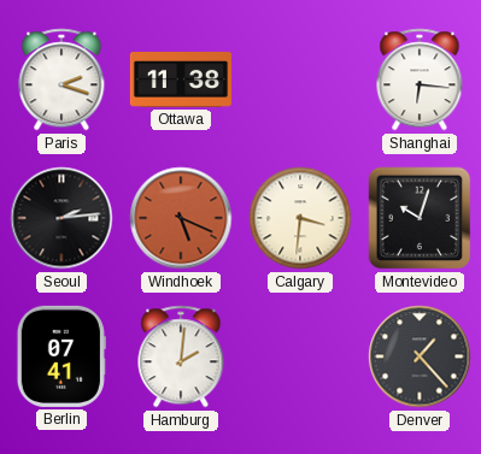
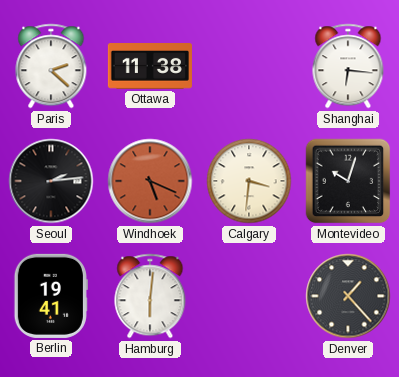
Paris: 2:18 -> 2:22
Berlin: 07:41 -> 19:41
Hamburg: 2:01 -> 6:01
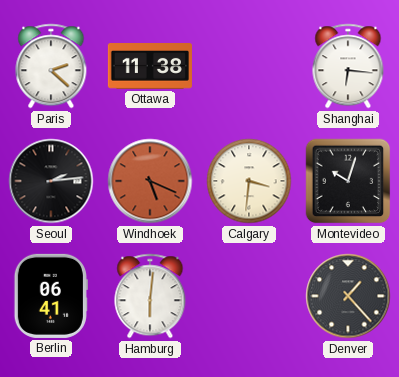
Berlin: 19:41 -> 06:41
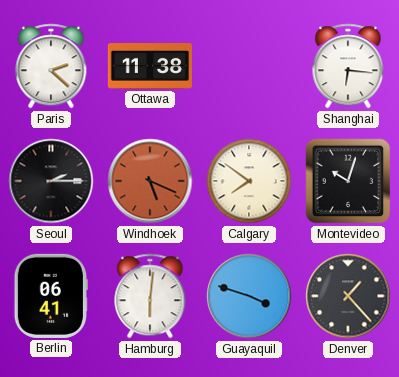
Seoul: 2:14 -> 2:15
Calgary: 3:31 -> 7:51
Guayaquil: none -> 3:48
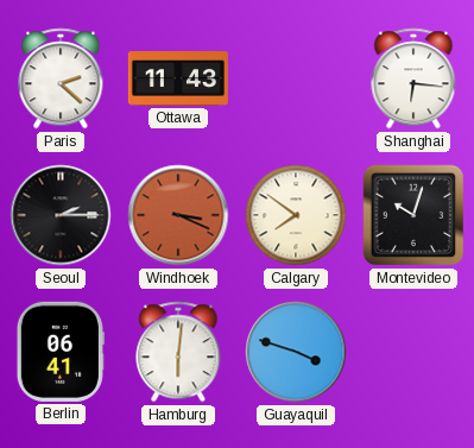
Ottawa: 11:38 -> 11:43
Windhoek: 5:19 -> 3:19
Denver: 1:23 -> none
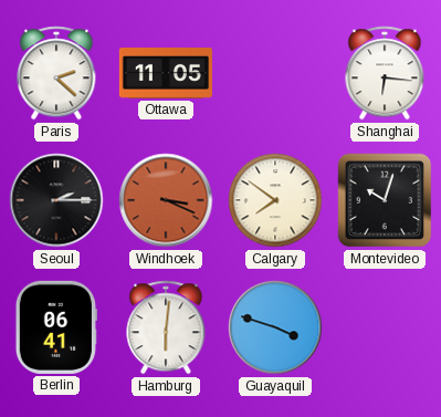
Ottawa: 11:43 -> 11:05
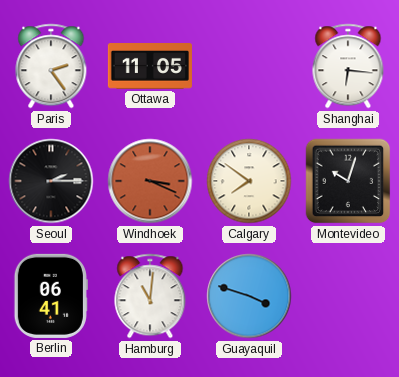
Paris: 2:22 -> 2:24
Hamburg: 6:01 -> 11:01
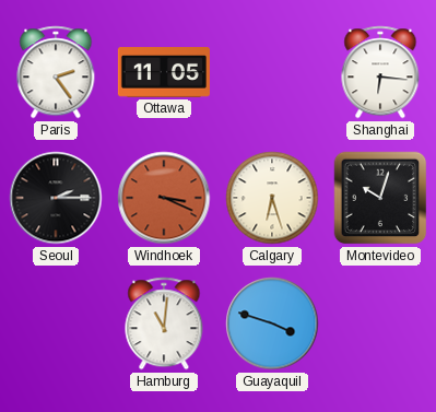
Calgary: 7:51 -> 6:27
Berlin: 06:41 -> none
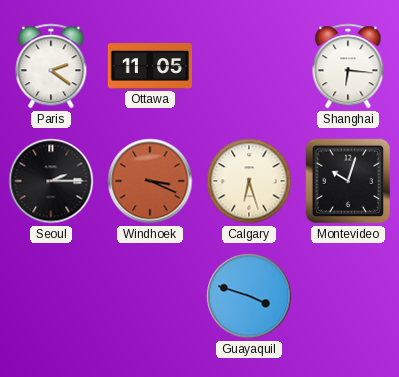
Paris: 2:24 -> 2:21
Hamburg: 11:01 -> none
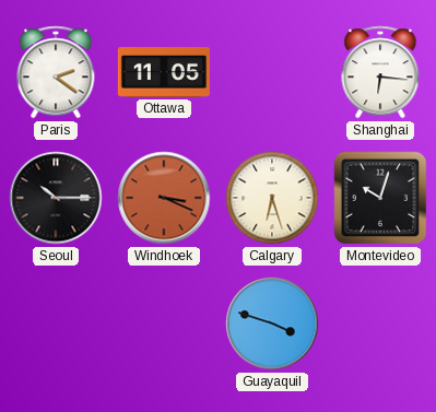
Seoul: 2:15 -> 10:15
